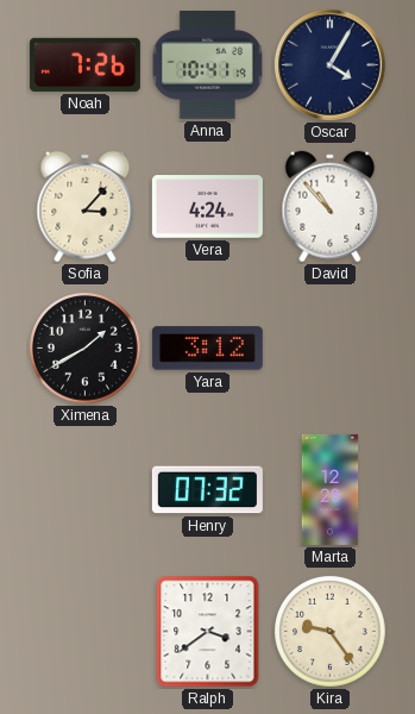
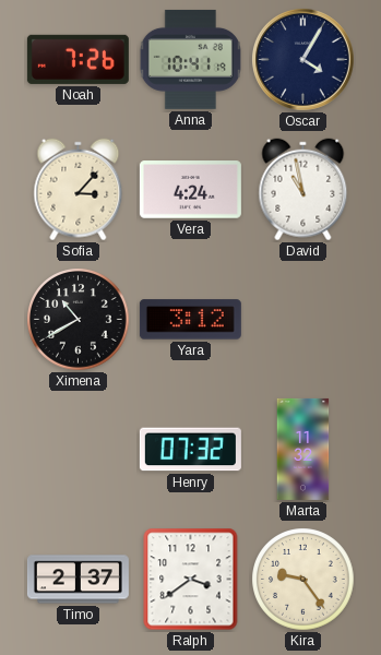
David: 10:53 -> 10:58
Ximena: 1:40 -> 10:40
Marta: 12:28 -> 11:32
Timo: none -> 2:37
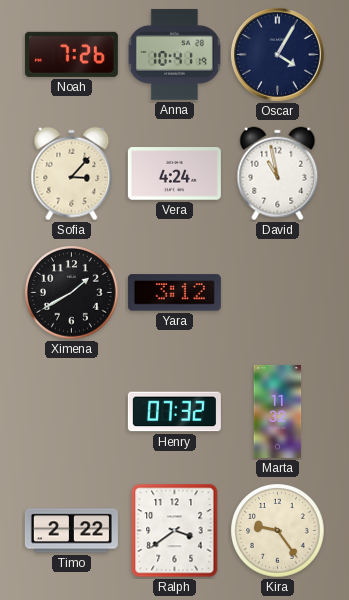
Ximena: 10:40 -> 1:40
Timo: 2:37 -> 2:22
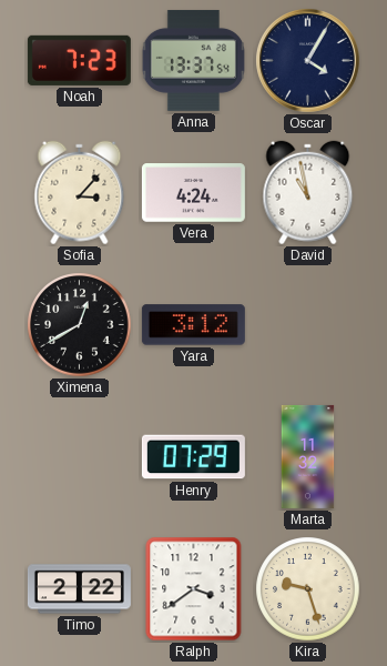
Noah: 7:26 -> 7:23
Anna: 10:41 -> 13:37
Ximena: 1:40 -> 12:40
Henry: 07:32 -> 07:29
Kira: 9:24 -> 9:27
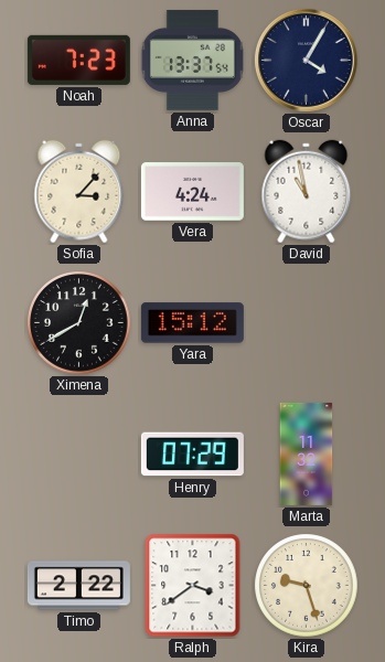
Yara: 3:12 -> 15:12
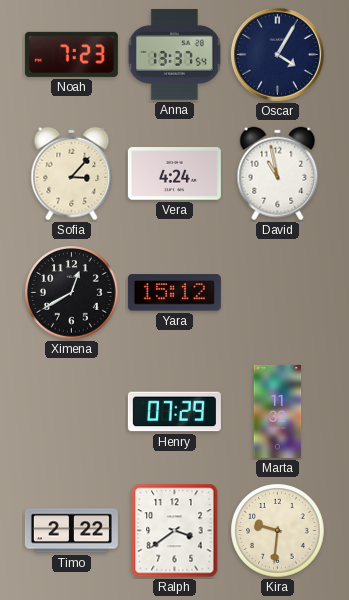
Kira: 9:27 -> 9:31
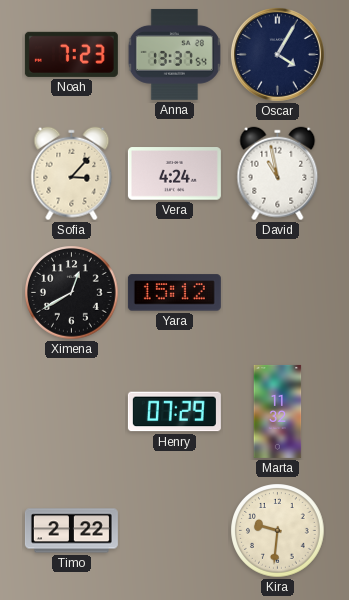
Ralph: 3:39 -> none
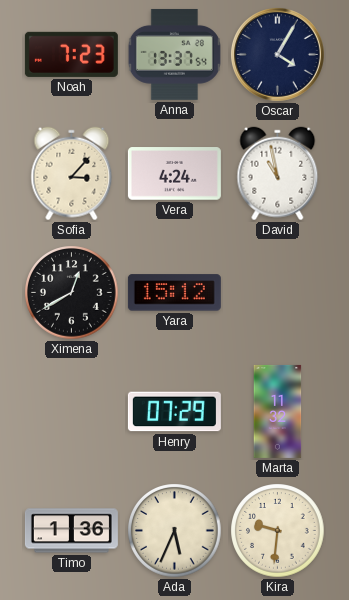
Timo: 2:22 -> 1:36
Ada: none -> 5:34
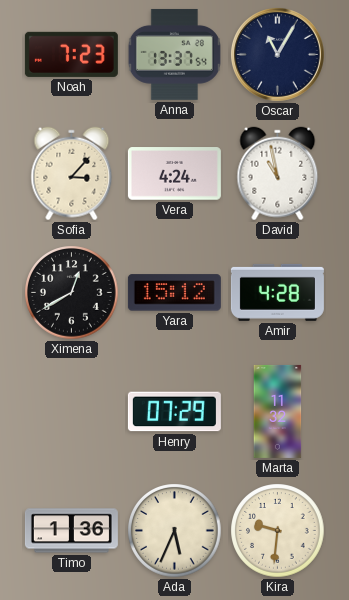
Oscar: 4:05 -> 11:05
Amir: none -> 4:28
